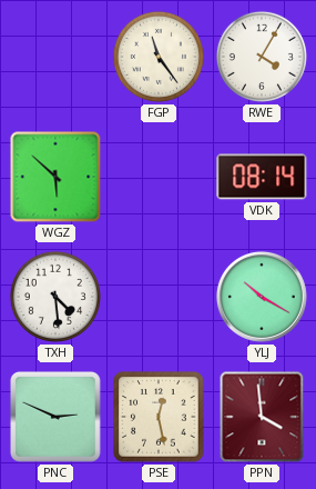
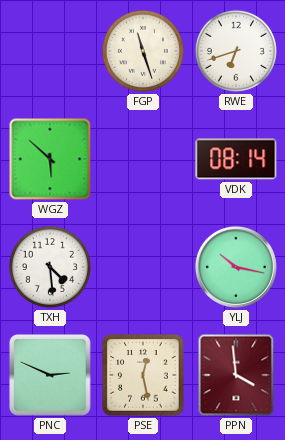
FGP: 11:24 -> 11:27
RWE: 4:05 -> 6:42
YLJ: 10:20 -> 10:17
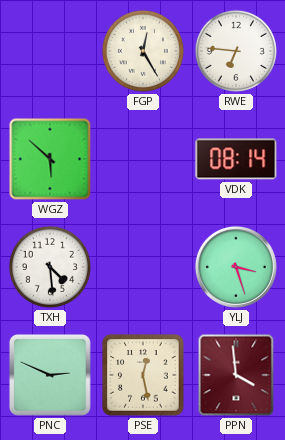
FGP: 11:27 -> 12:25
RWE: 6:42 -> 6:46
YLJ: 10:17 -> 3:27
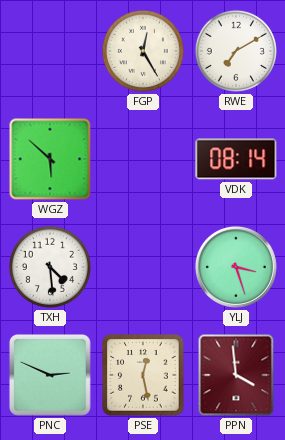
RWE: 6:46 -> 7:10
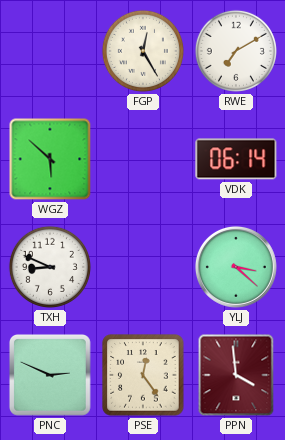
VDK: 08:14 -> 06:14
TXH: 4:29 -> 8:49
YLJ: 3:27 -> 3:22
PSE: 12:28 -> 12:24
